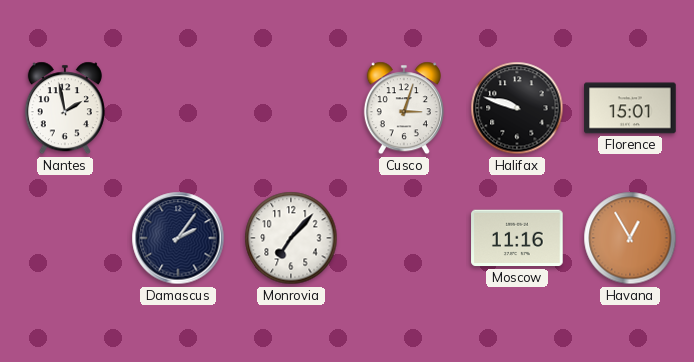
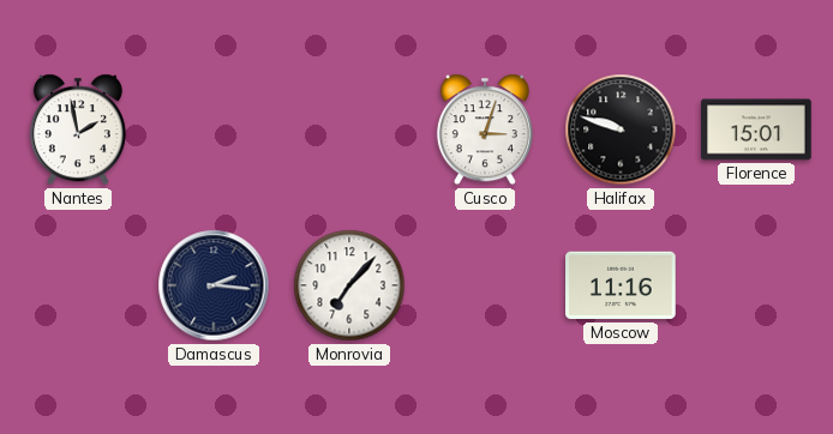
Damascus: 2:06 -> 2:16
Havana: 12:55 -> none
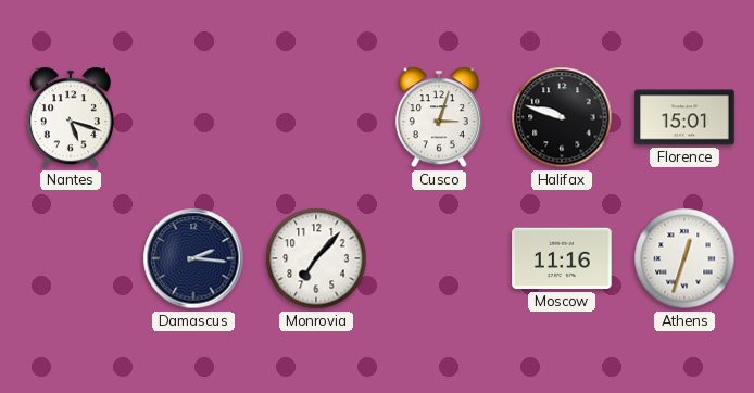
Nantes: 1:58 -> 5:18
Athens: none -> 12:33
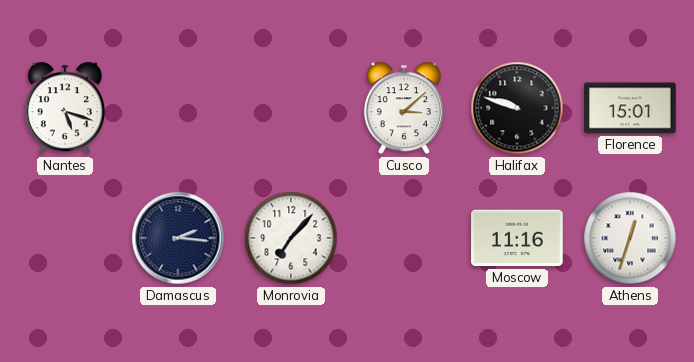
Cusco: 3:03 -> 3:08
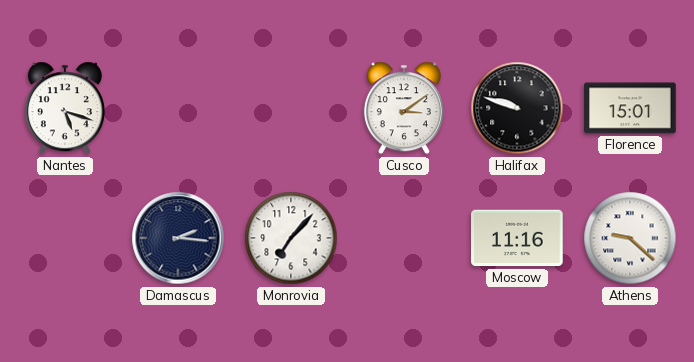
Cusco: 3:08 -> 3:09
Athens: 12:33 -> 9:22
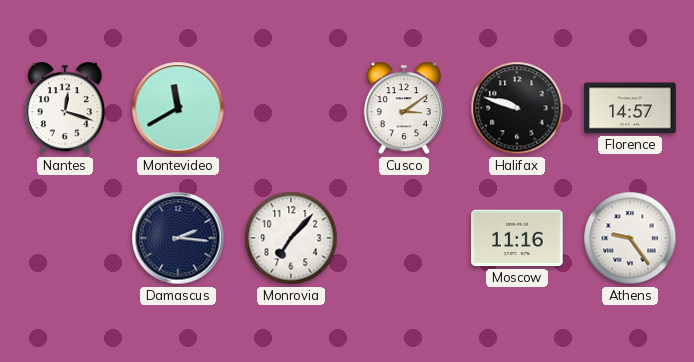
Nantes: 5:18 -> 12:18
Montevideo: none -> 11:40
Florence: 15:01 -> 14:57
Athens: 9:22 -> 9:24
